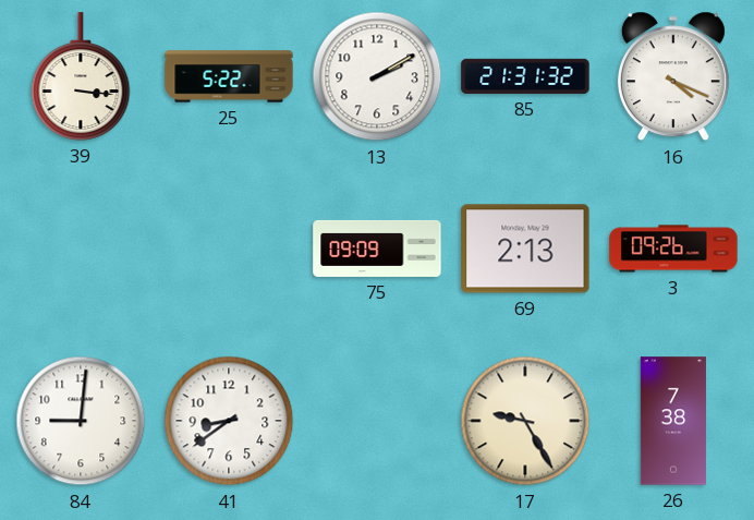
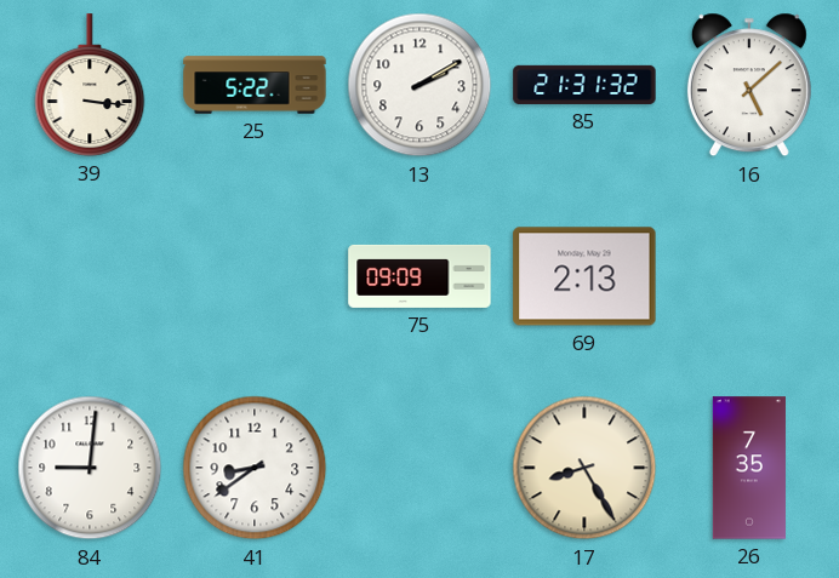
16: 4:19 -> 5:08
3: 09:26 -> none
17: 9:25 -> 8:25
26: 7:38 -> 7:35
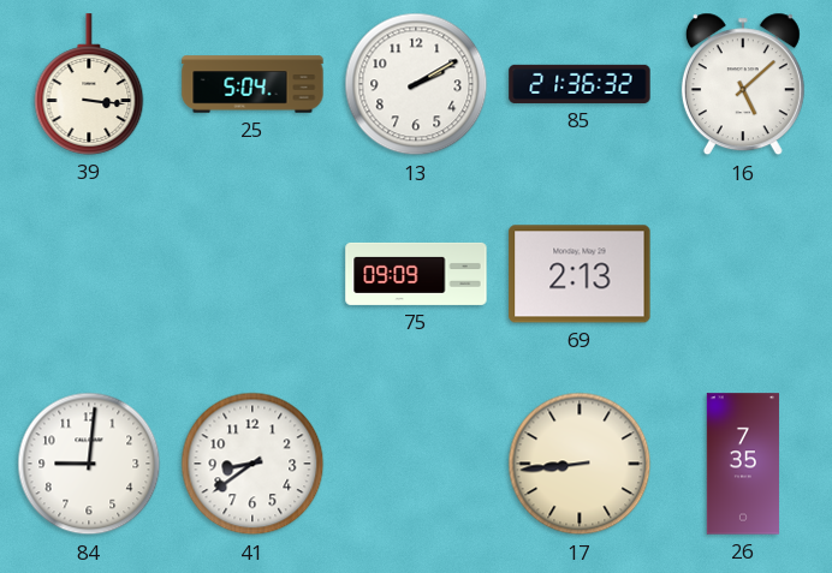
25: 5:22 -> 5:04
85: 21:31 -> 21:36
17: 8:25 -> 8:44
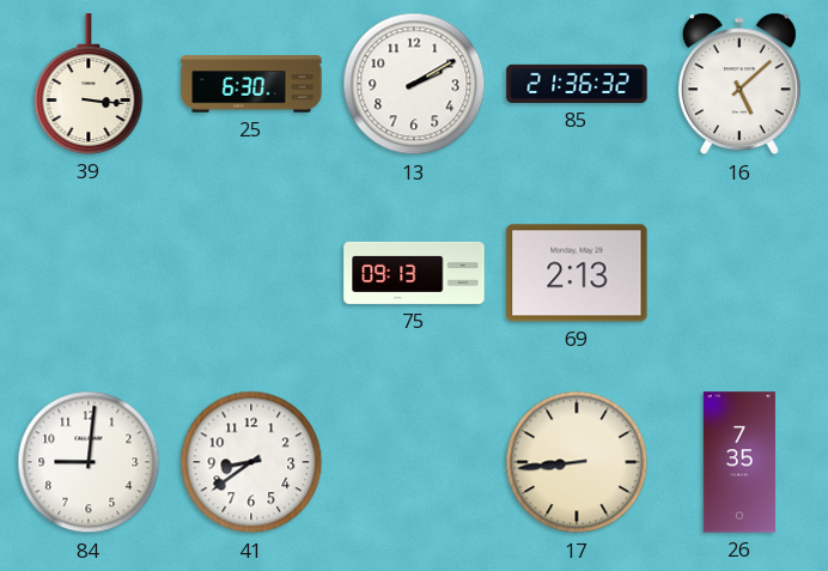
25: 5:04 -> 6:30
75: 09:09 -> 09:13
